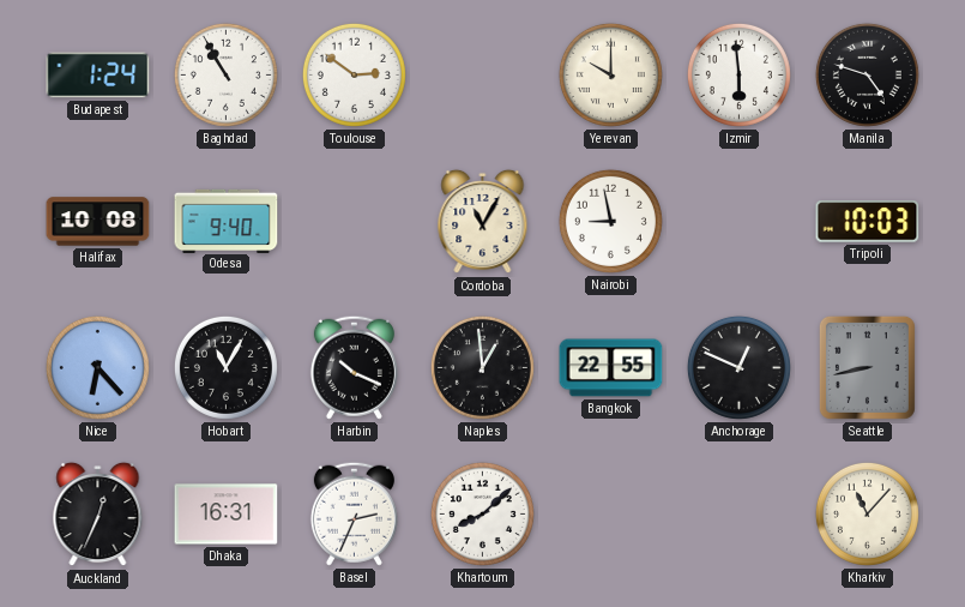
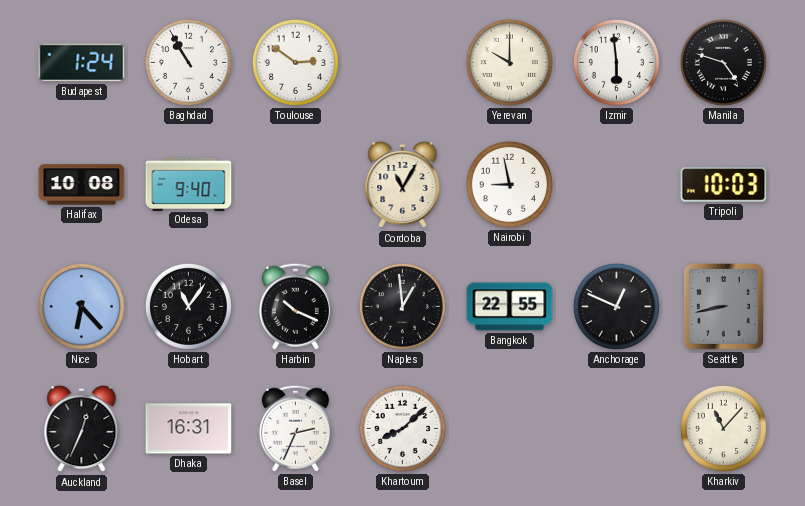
Hobart: 11:05 -> 11:06
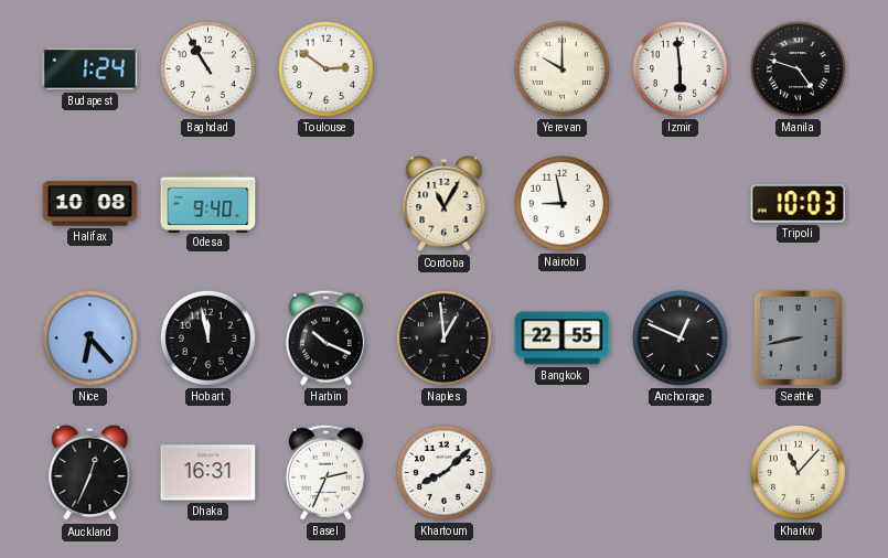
Hobart: 11:06 -> 11:58
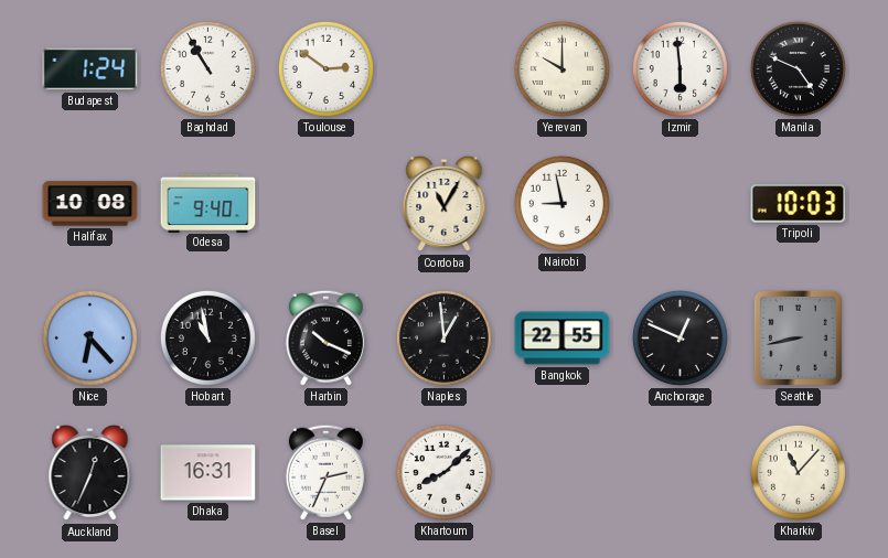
Manila: 4:48 -> 4:49
Hobart: 11:58 -> 10:58
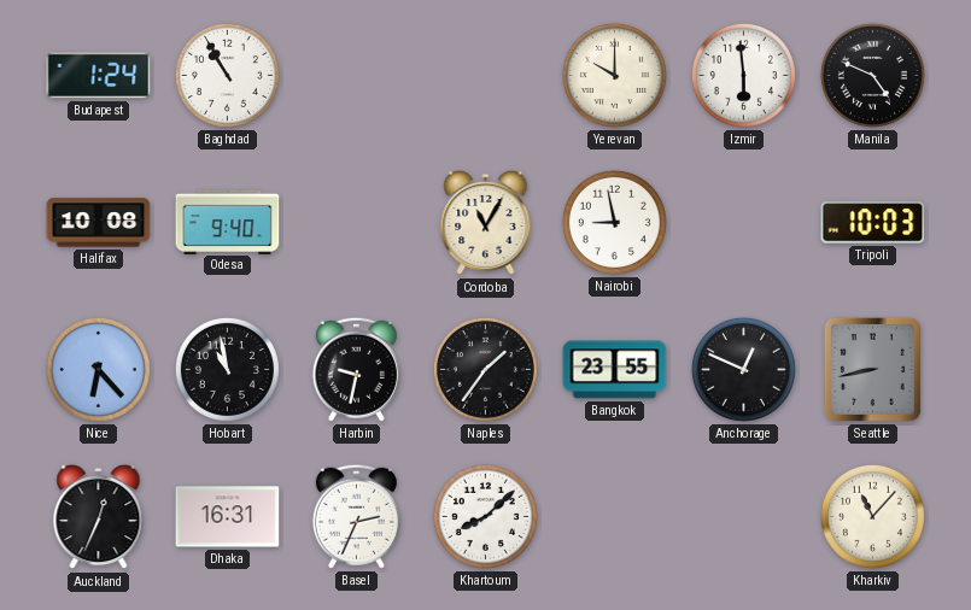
Toulouse: 2:51 -> none
Harbin: 10:19 -> 9:32
Naples: 12:59 -> 1:36
Bangkok: 22:55 -> 23:55
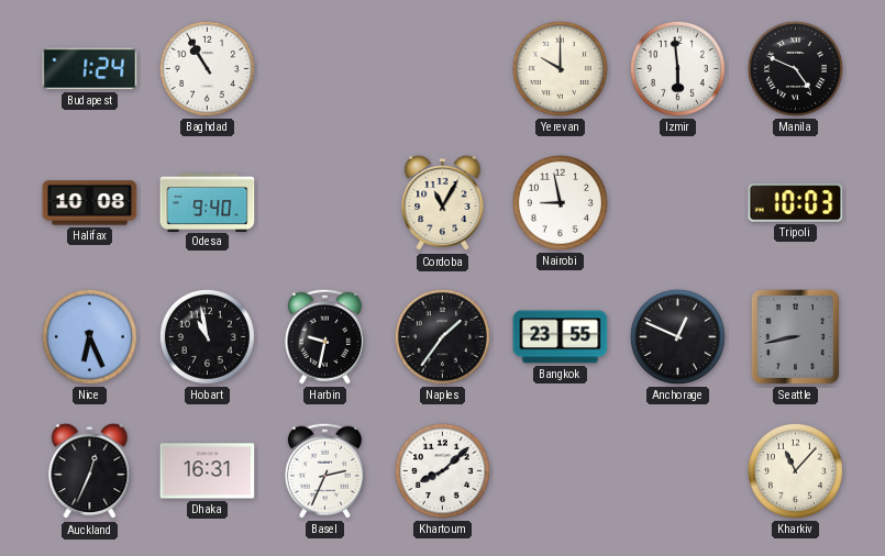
Nice: 6:23 -> 6:26
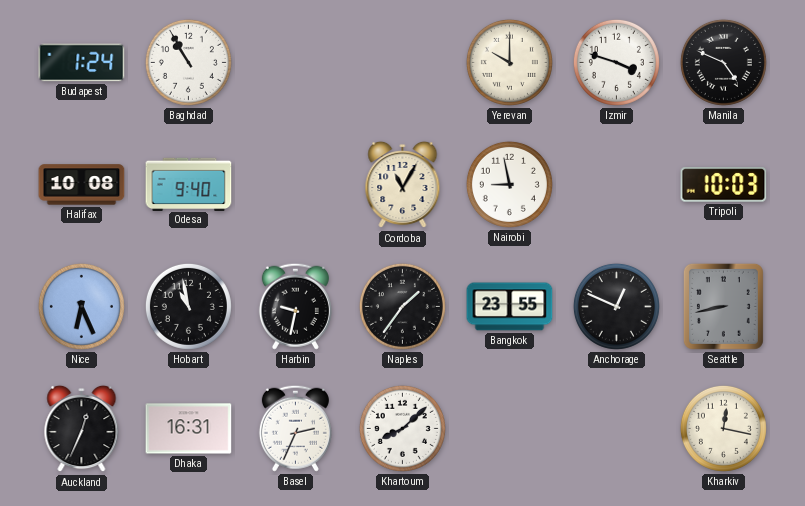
Izmir: 5:59 -> 3:48
Kharkiv: 11:07 -> 12:17
